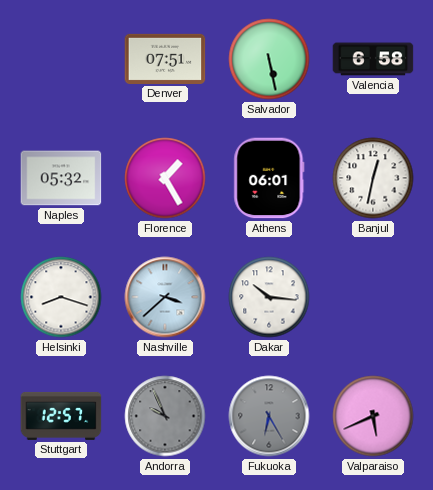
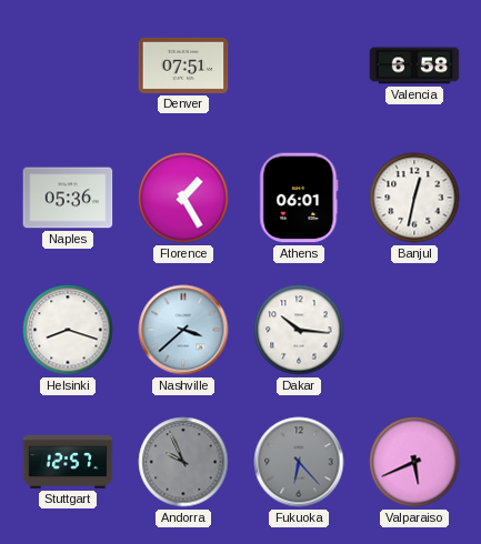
Salvador: 5:28 -> none
Naples: 05:32 -> 05:36
Fukuoka: 6:25 -> 6:23
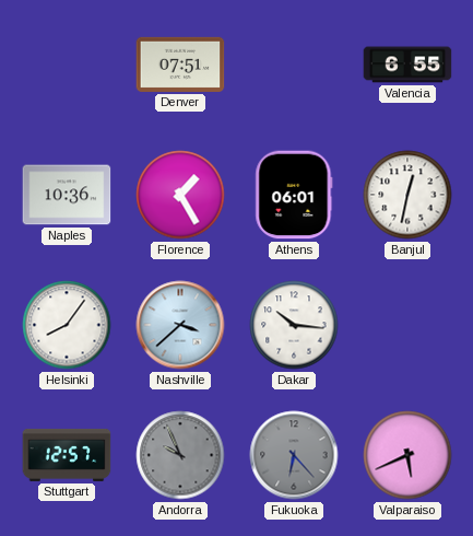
Valencia: 6:58 -> 6:55
Naples: 05:36 -> 10:36
Helsinki: 8:18 -> 8:06
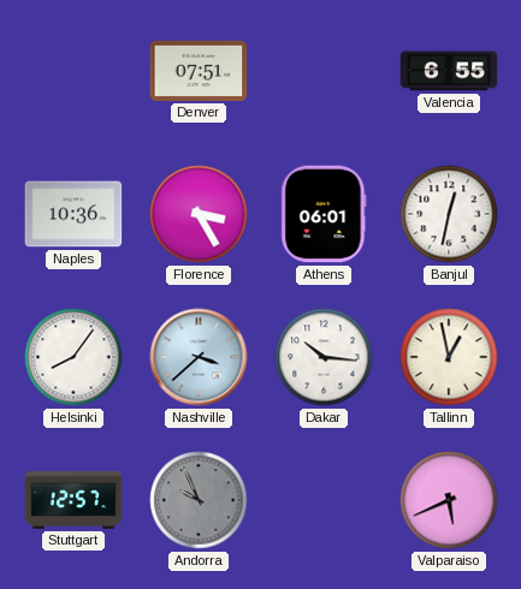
Florence: 1:25 -> 3:25
Tallinn: none -> 12:58
Fukuoka: 6:23 -> none
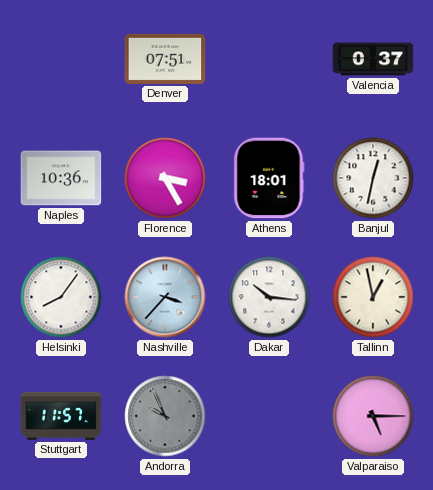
Valencia: 6:55 -> 0:37
Athens: 06:01 -> 18:01
Nashville: 3:38 -> 3:37
Stuttgart: 12:57 -> 11:57
Valparaiso: 5:41 -> 5:15
